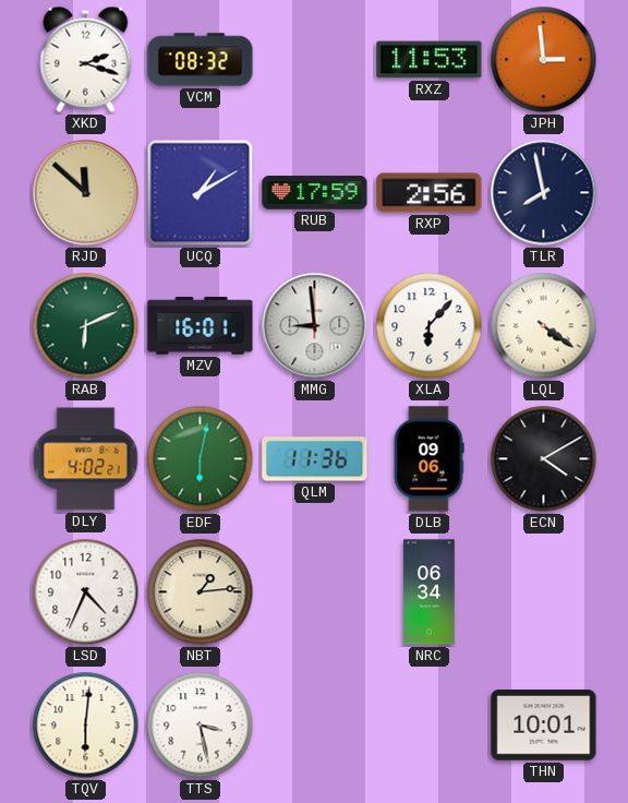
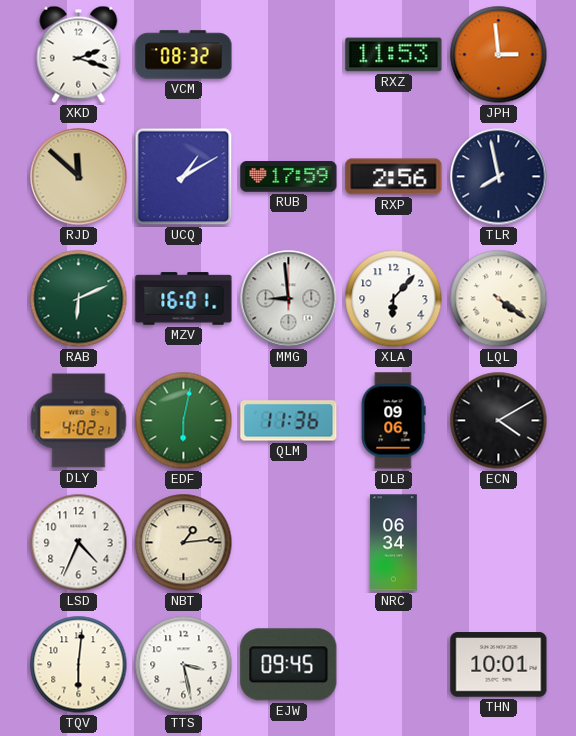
EJW: none -> 09:45
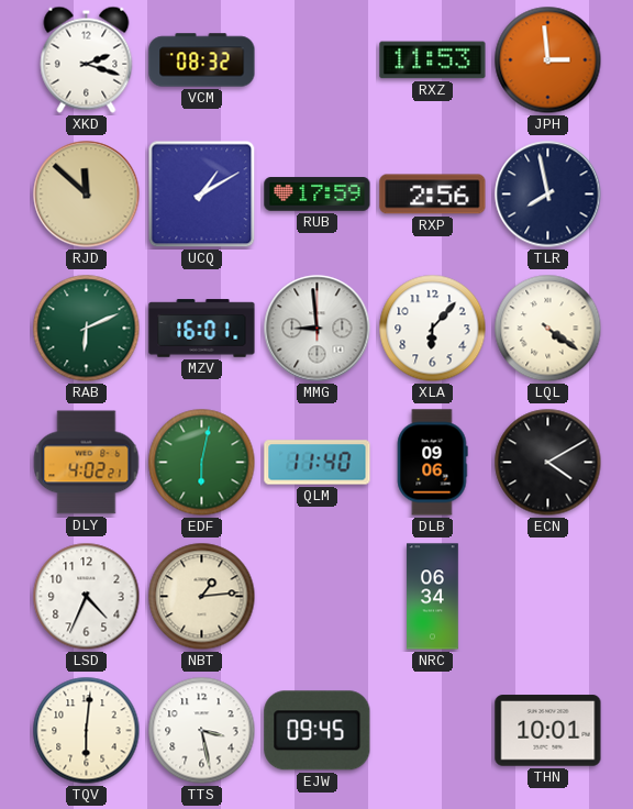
QLM: 11:36 -> 11:40
